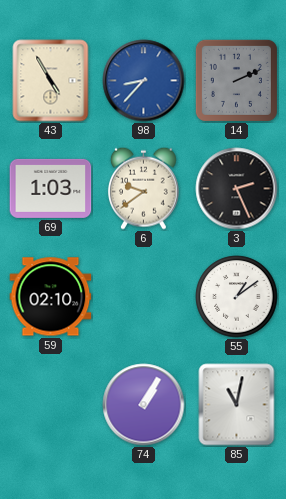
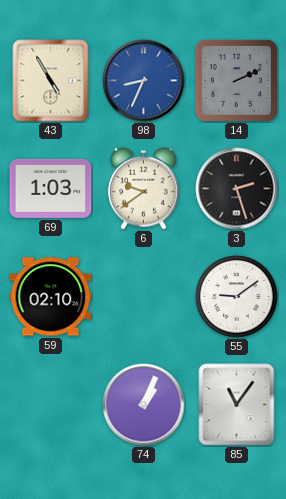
98: 8:37 -> 8:34
3: 2:26 -> 2:27
55: 1:09 -> 9:09
74: 1:05 -> 1:04
85: 11:02 -> 11:06
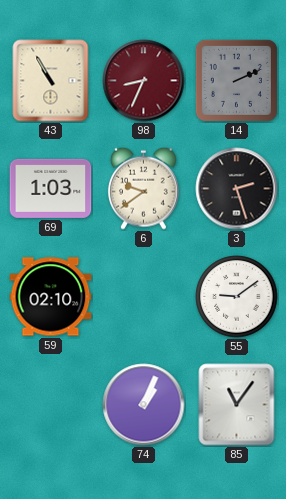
43: 4:55 -> 10:55
98 dial: blue -> burgundy
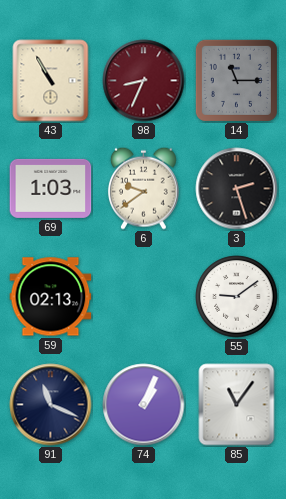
14: 2:11 -> 11:15
59: 02:10 -> 02:13
91: none -> 11:19
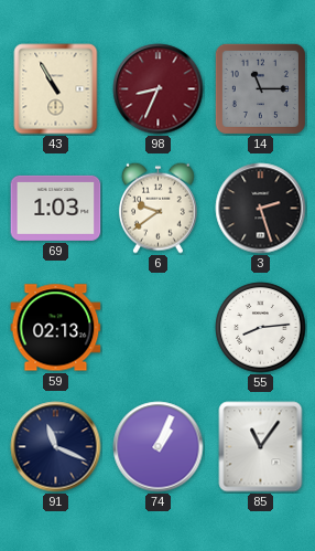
55: 9:09 -> 8:14
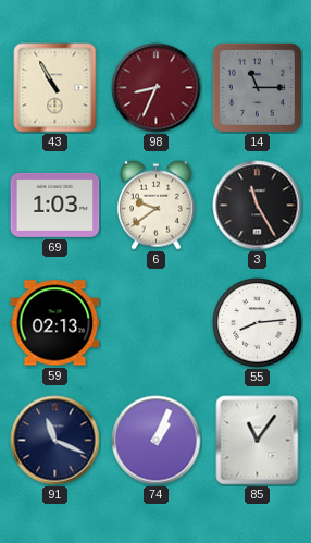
3: 2:27 -> 11:25
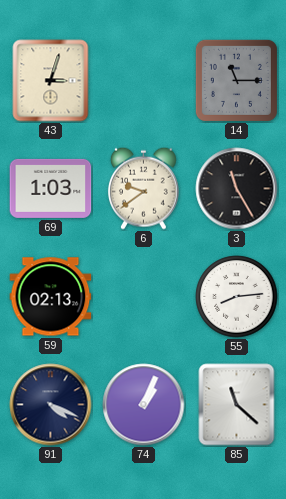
43: 10:55 -> 3:03
98: 8:34 -> none
91: 11:19 -> 4:19
85: 11:06 -> 11:22
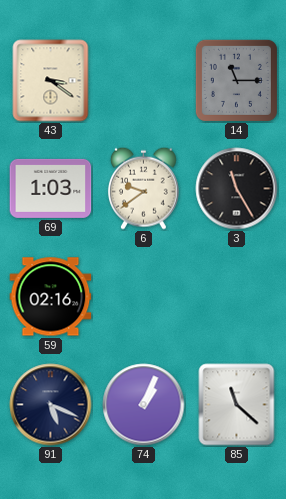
43: 3:03 -> 3:21
59: 02:13 -> 02:16
55: 8:14 -> none
91: 4:19 -> 5:19
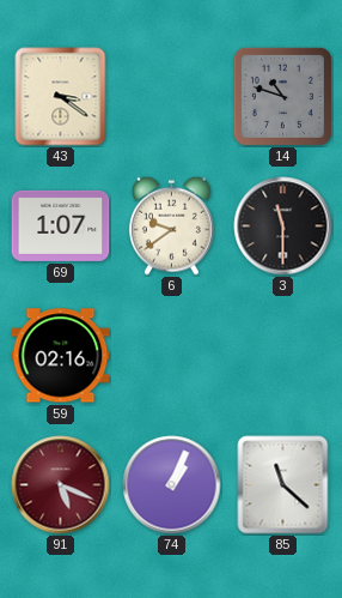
14: 11:15 -> 10:48
69: 1:03 -> 1:07
3: 11:25 -> 11:30
91 dial: navy -> burgundy
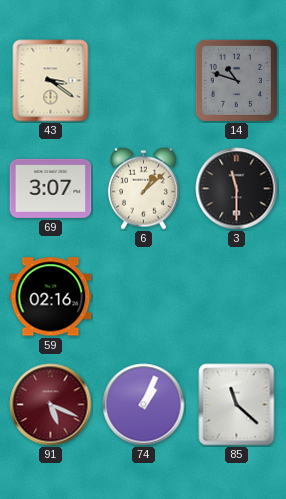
69: 1:07 -> 3:07
6: 9:39 -> 1:08
